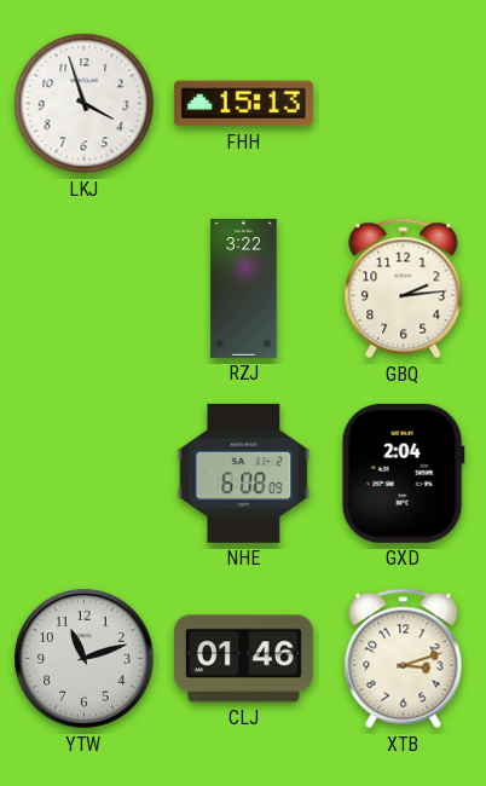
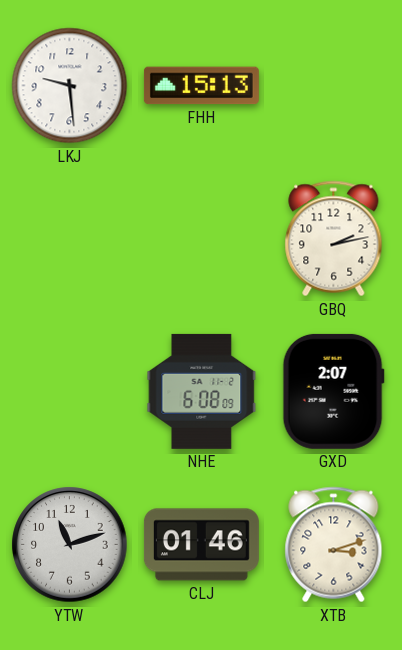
LKJ: 3:57 -> 9:29
RZJ: 3:22 -> none
GBQ: 2:14 -> 2:13
GXD: 2:04 -> 2:07
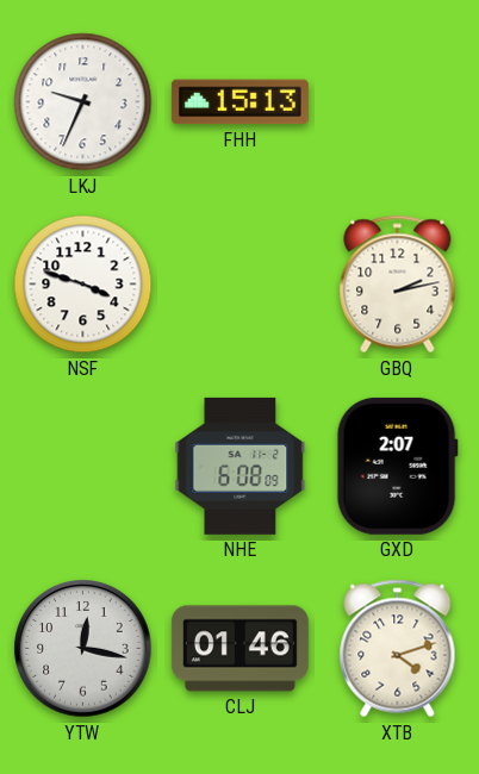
LKJ: 9:29 -> 9:34
NSF: none -> 3:48
YTW: 11:12 -> 12:17
XTB: 3:12 -> 4:12
